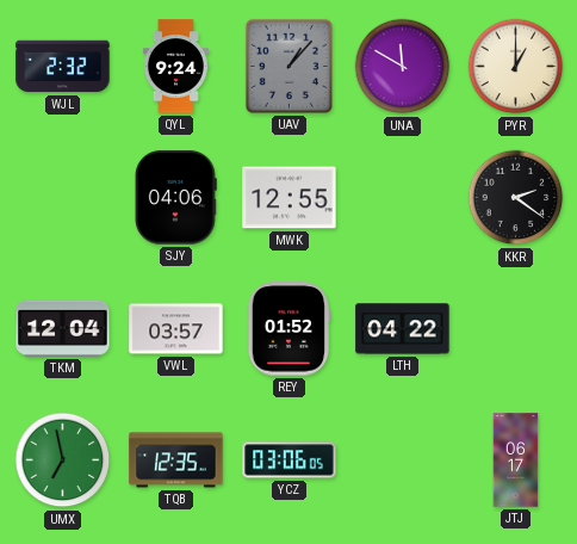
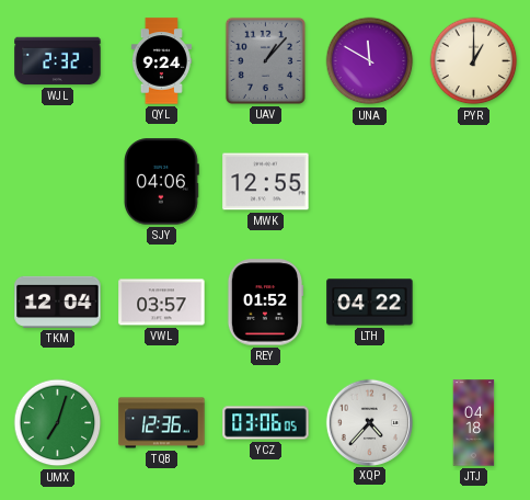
KKR: 2:21 -> none
UMX: 6:58 -> 7:03
TQB: 12:35 -> 12:36
XQP: none -> 4:37
JTJ: 06:17 -> 04:18
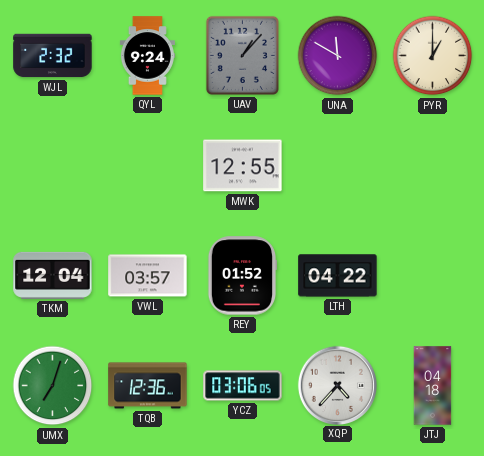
SJY: 04:06 -> none
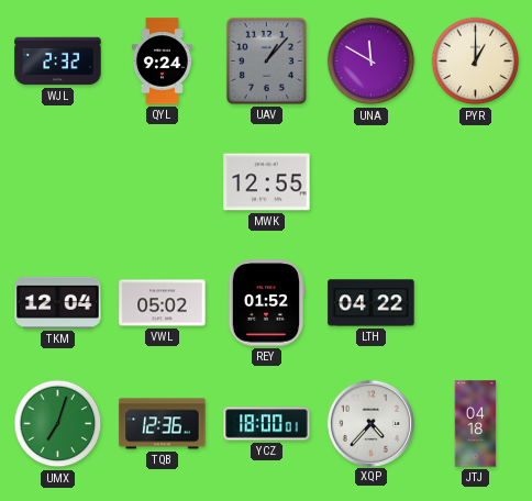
VWL: 03:57 -> 05:02
YCZ: 03:06 -> 18:00
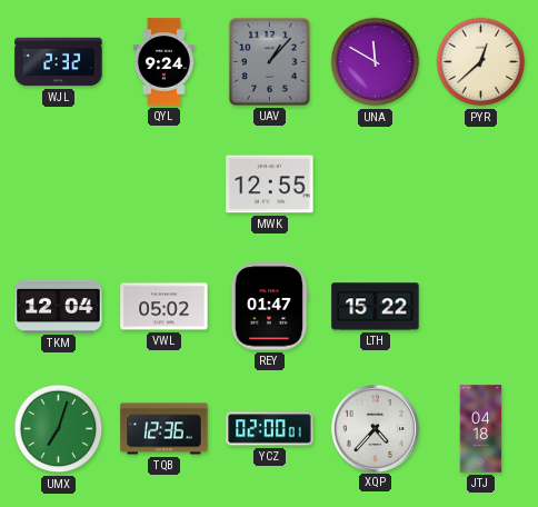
PYR: 1:00 -> 12:38
REY: 01:52 -> 01:47
LTH: 04:22 -> 15:22
YCZ: 18:00 -> 02:00
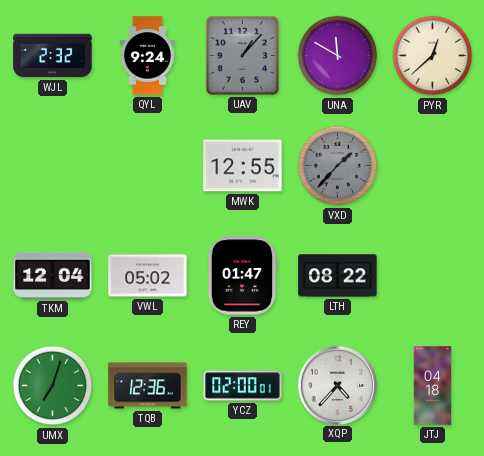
VXD: none -> 1:37
LTH: 15:22 -> 08:22
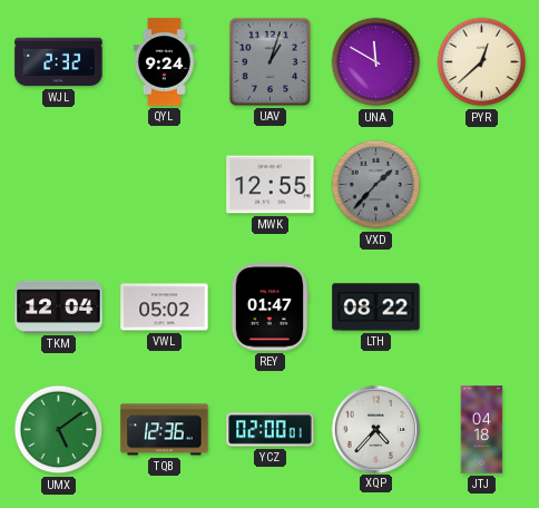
UAV: 1:07 -> 1:03
UMX: 7:03 -> 5:09
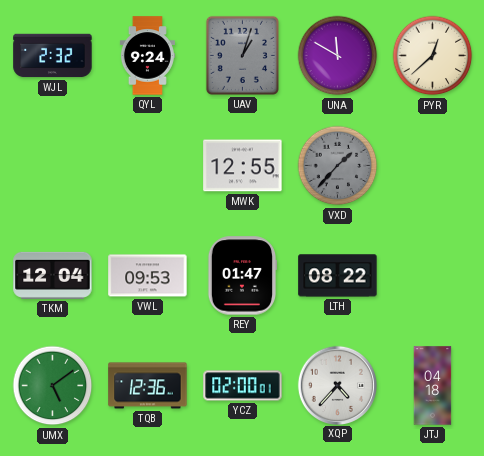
VWL: 05:02 -> 09:53
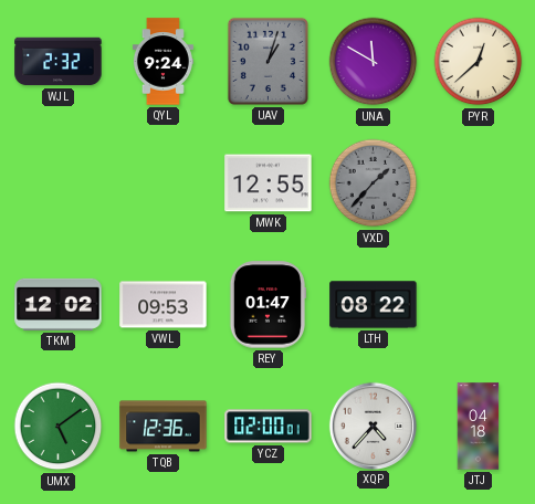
TKM: 12:04 -> 12:02
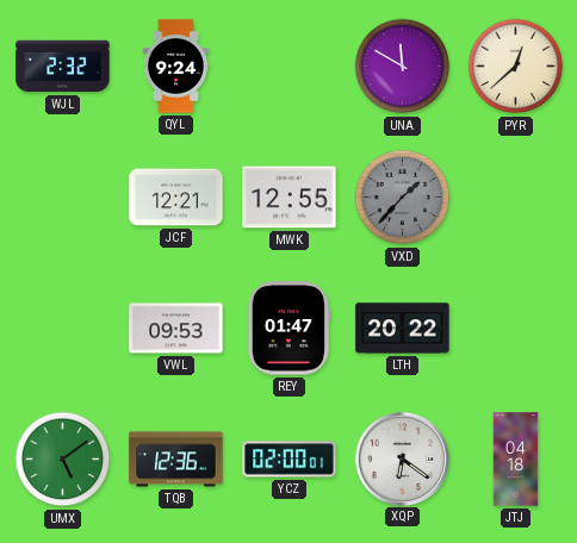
UAV: 1:03 -> none
JCF: none -> 12:21
TKM: 12:02 -> none
LTH: 08:22 -> 20:22
XQP: 4:37 -> 6:21
